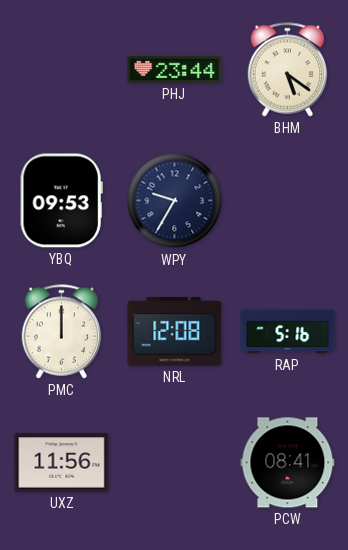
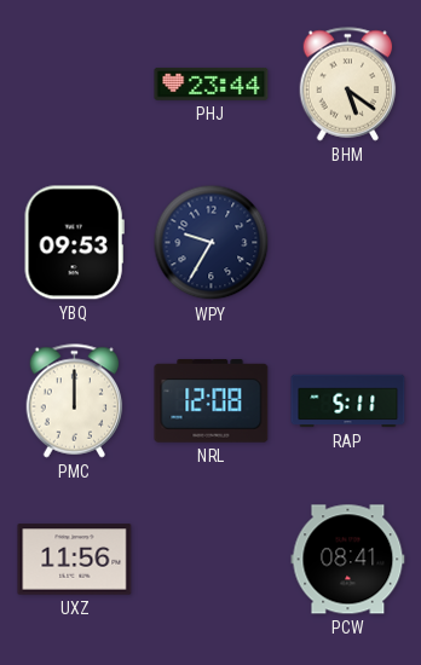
RAP: 5:16 -> 5:11
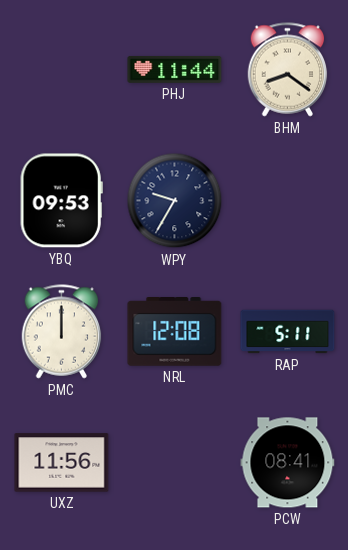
PHJ: 23:44 -> 11:44
BHM: 5:21 -> 8:21
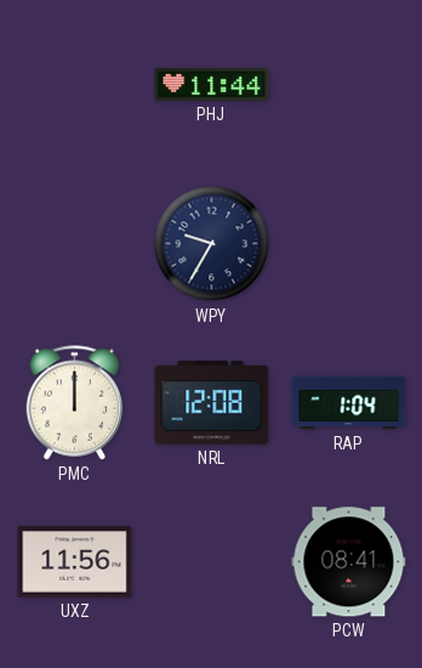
BHM: 8:21 -> none
YBQ: 09:53 -> none
RAP: 5:11 -> 1:04
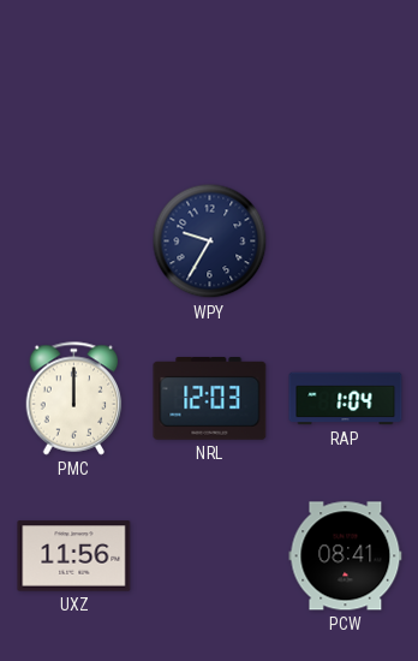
PHJ: 11:44 -> none
NRL: 12:08 -> 12:03
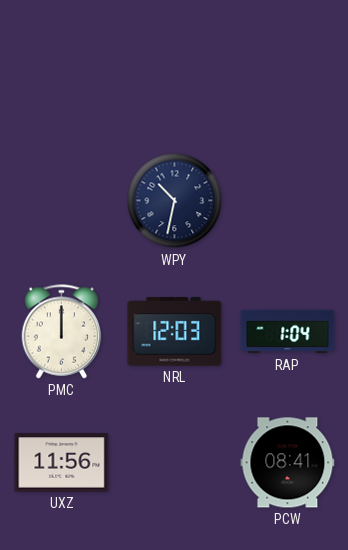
WPY: 9:35 -> 10:32
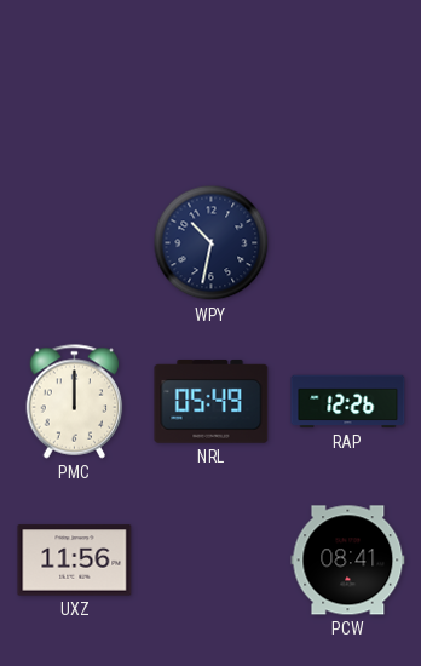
NRL: 12:03 -> 05:49
RAP: 1:04 -> 12:26
